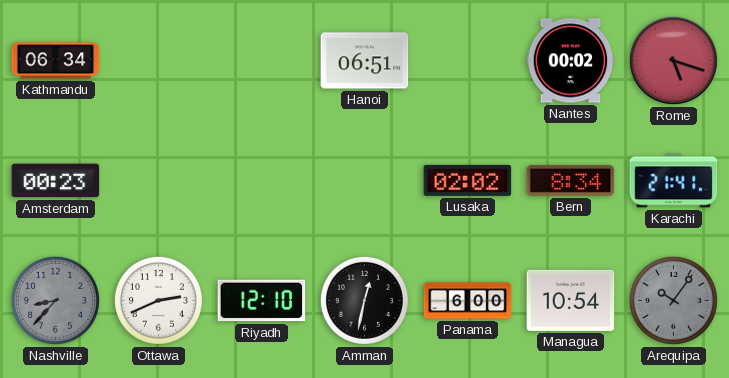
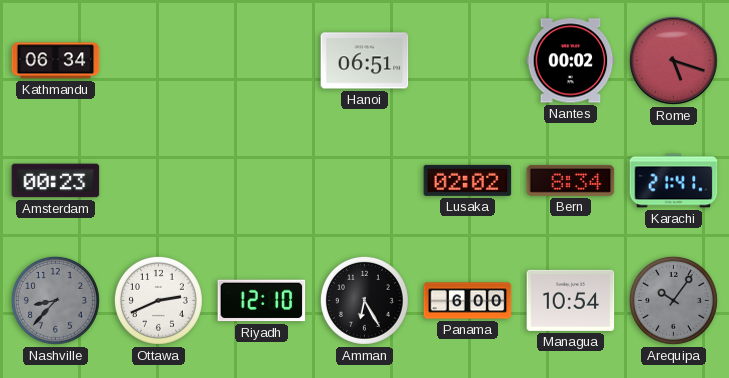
Amman: 12:32 -> 6:25
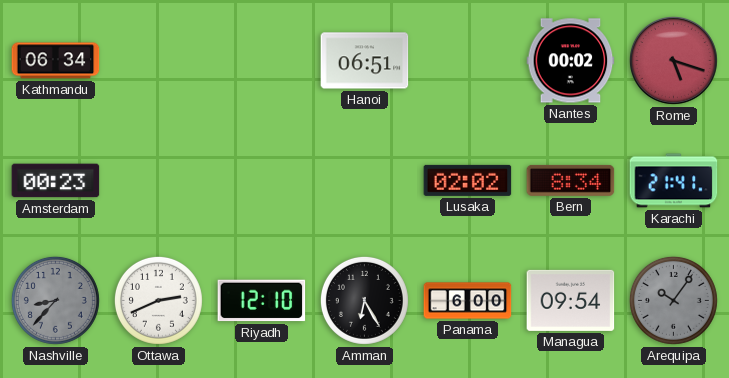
Managua: 10:54 -> 09:54
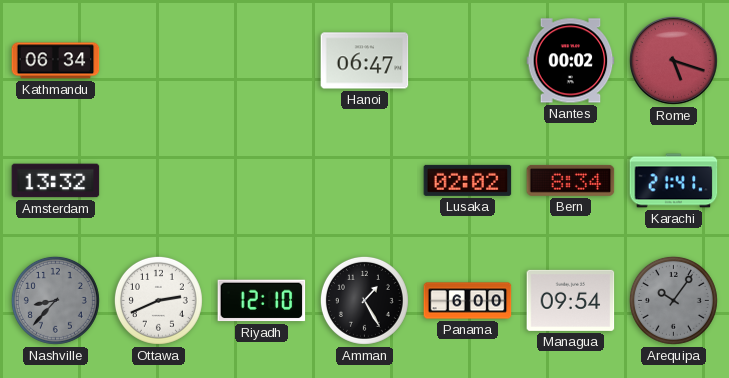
Hanoi: 06:51 -> 06:47
Amsterdam: 00:23 -> 13:32
Amman: 6:25 -> 1:25
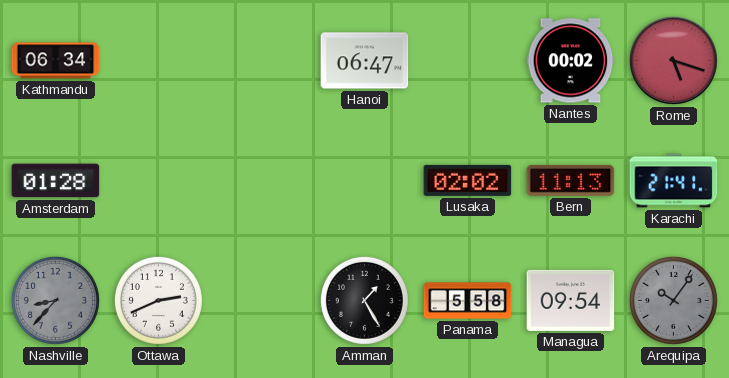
Amsterdam: 13:32 -> 01:28
Bern: 8:34 -> 11:13
Riyadh: 12:10 -> none
Panama: 6:00 -> 5:58
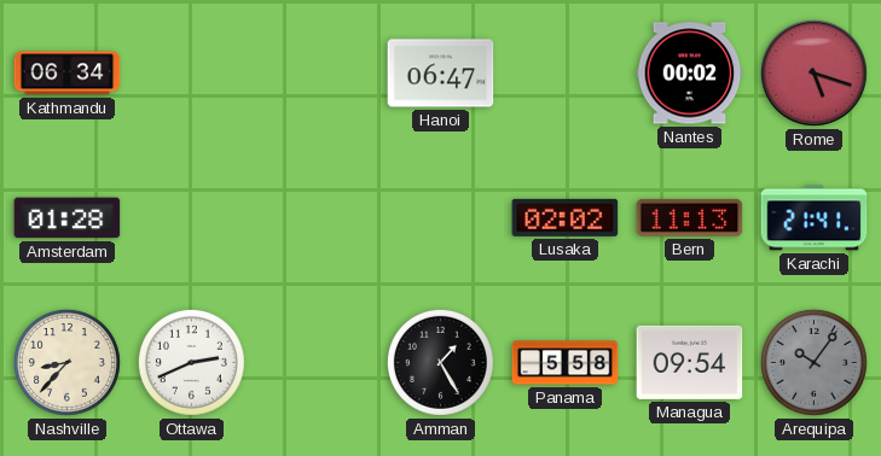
Nashville dial: grey -> cream
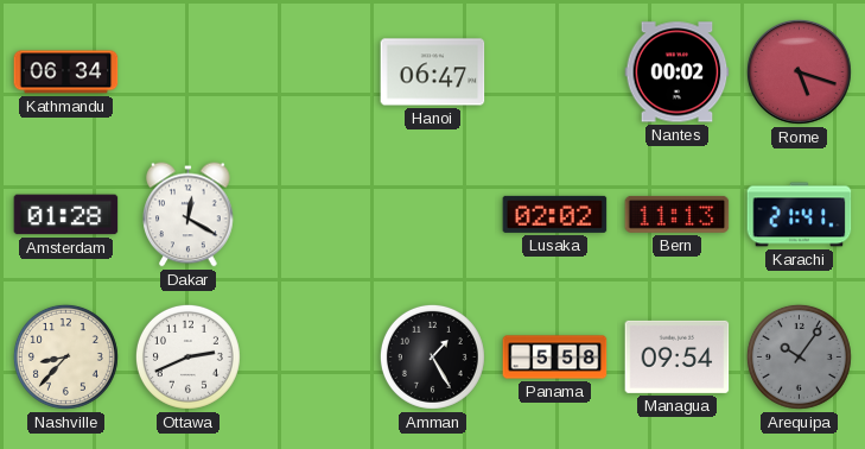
Dakar: none -> 12:20
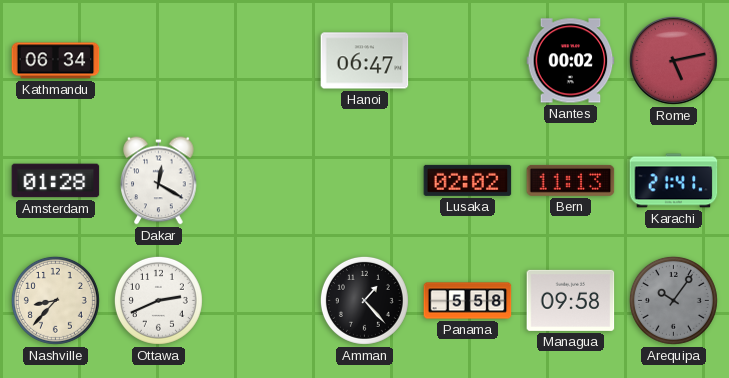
Rome: 5:18 -> 5:13
Amman: 1:25 -> 1:23
Managua: 09:54 -> 09:58
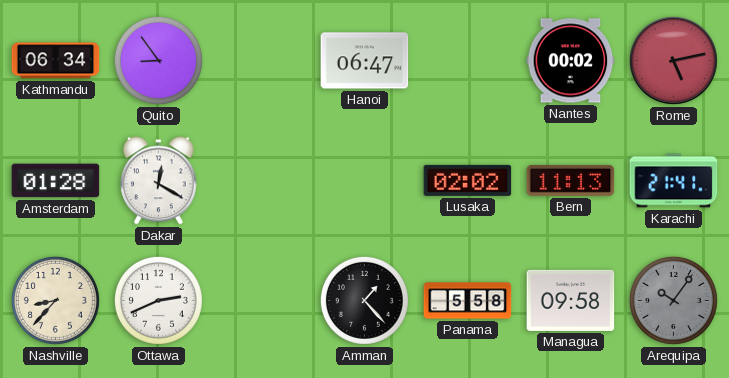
Quito: none -> 8:54
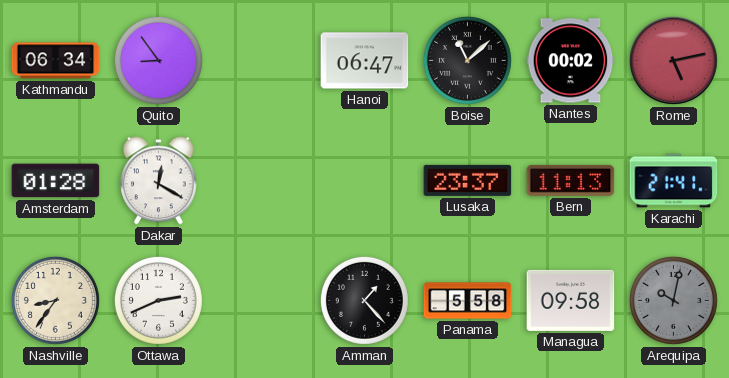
Boise: none -> 11:08
Lusaka: 02:02 -> 23:37
Nashville: 8:37 -> 8:36
Arequipa: 10:06 -> 10:02
